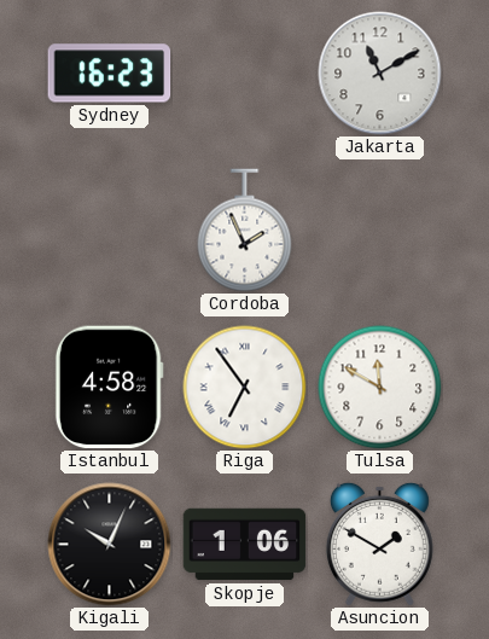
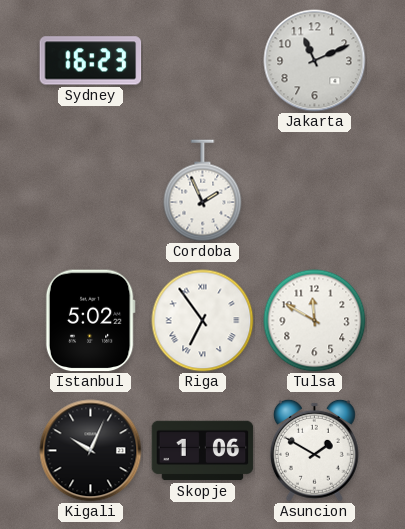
Jakarta: 11:10 -> 11:11
Istanbul: 4:58 -> 5:02
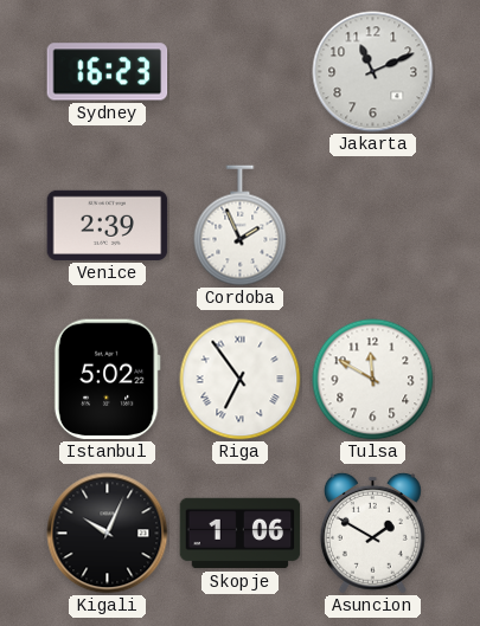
Venice: none -> 2:39
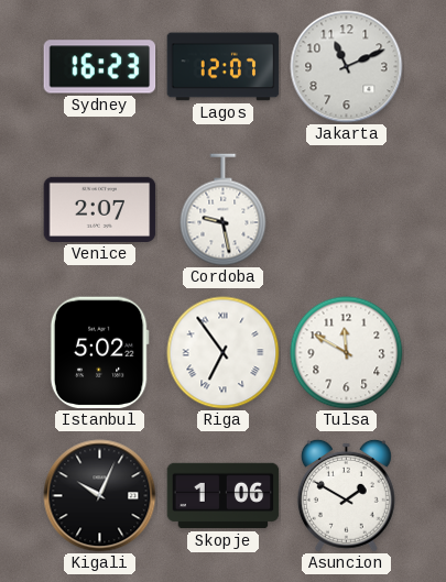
Lagos: none -> 12:07
Venice: 2:39 -> 2:07
Cordoba: 1:56 -> 9:28
